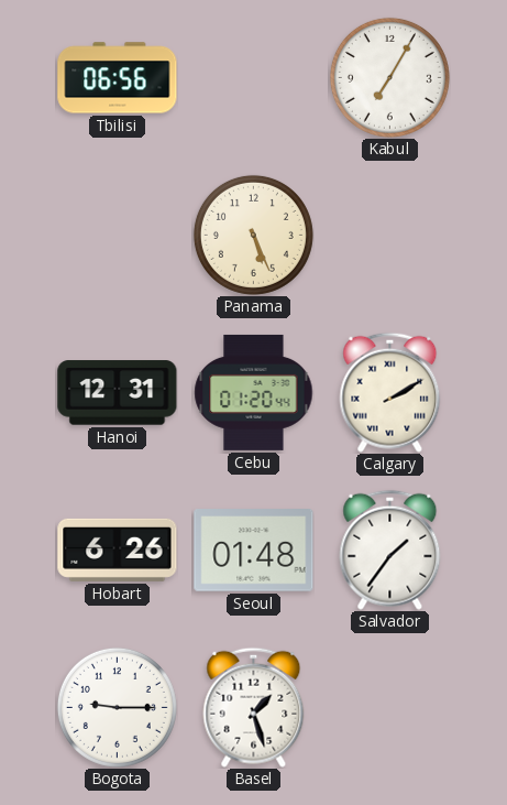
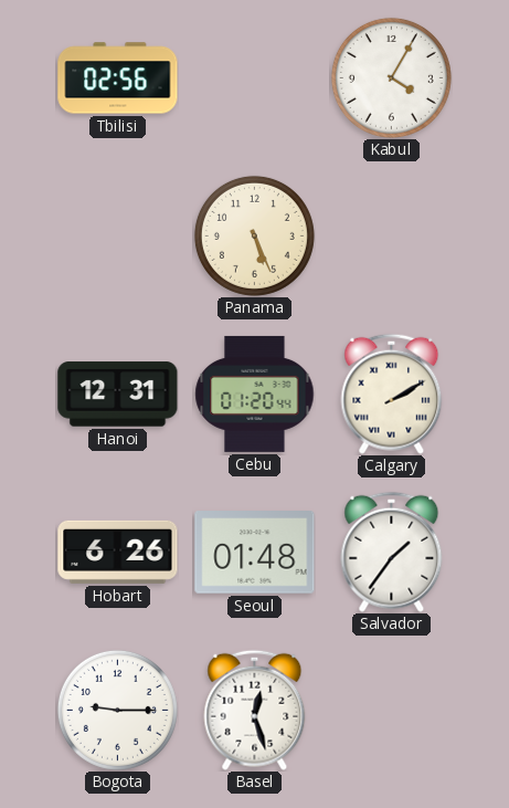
Tbilisi: 06:56 -> 02:56
Kabul: 7:05 -> 4:05
Basel: 1:27 -> 12:27
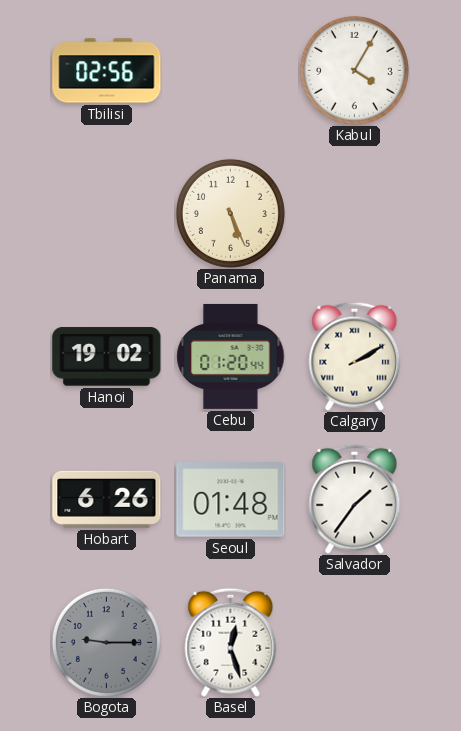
Hanoi: 12:31 -> 19:02
Bogota dial: white -> grey
